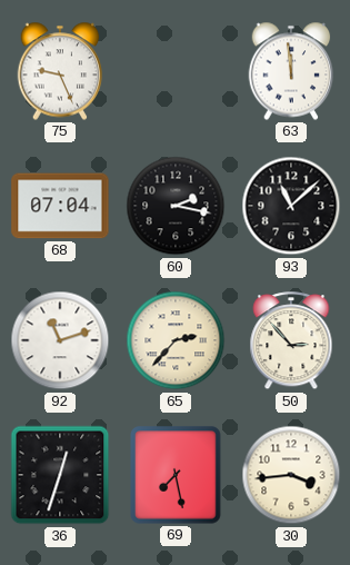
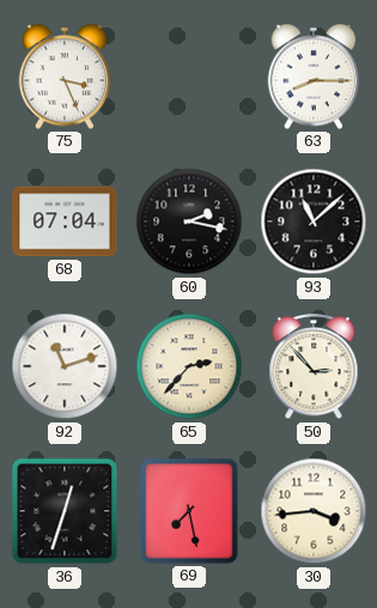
75: 9:26 -> 3:26
63: 11:59 -> 8:15
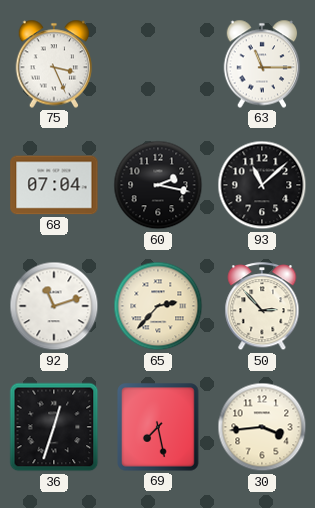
63: 8:15 -> 11:15
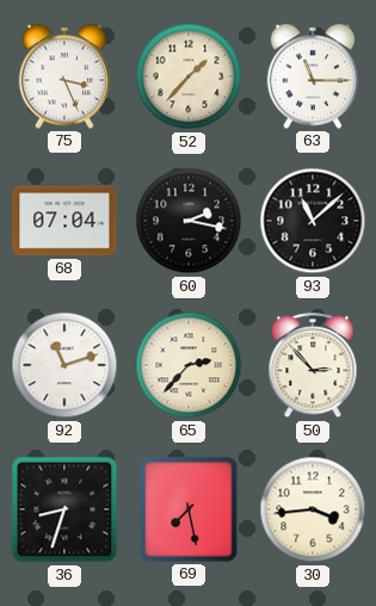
52: none -> 1:37
36: 12:33 -> 8:33
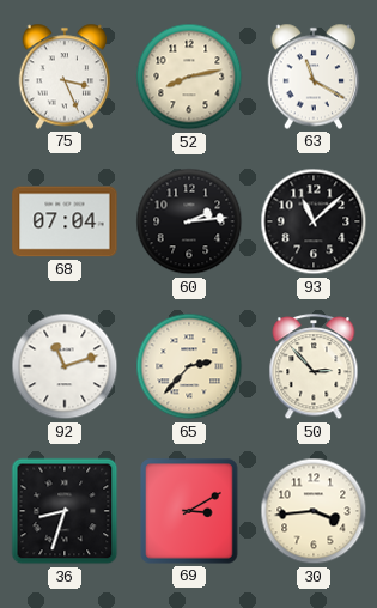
52: 1:37 -> 8:13
63: 11:15 -> 11:20
60: 2:17 -> 2:14
69: 7:28 -> 3:10
